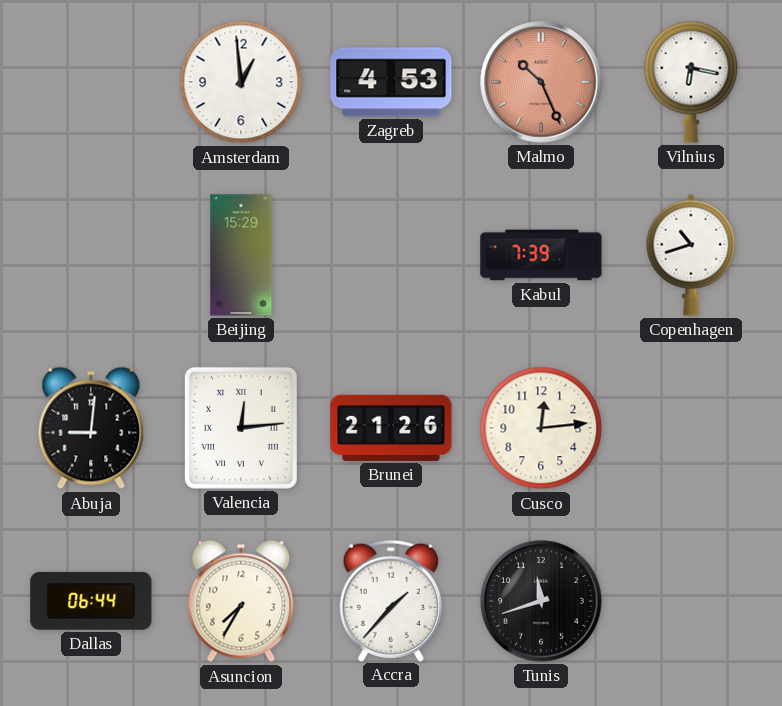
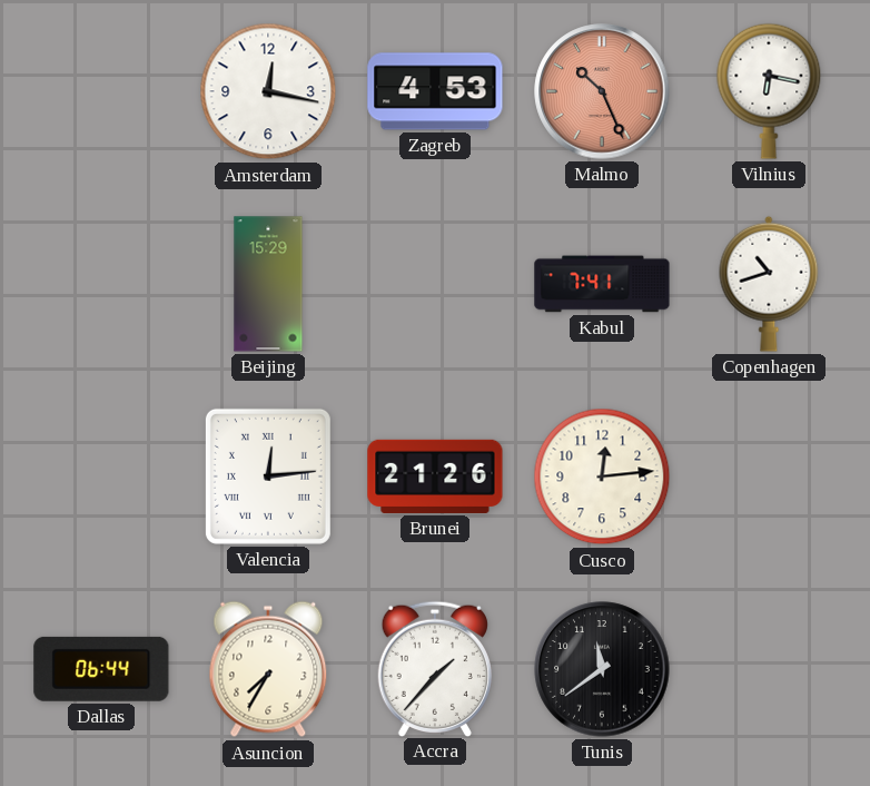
Amsterdam: 12:59 -> 12:17
Kabul: 7:39 -> 7:41
Abuja: 9:01 -> none
Tunis: 11:42 -> 11:39
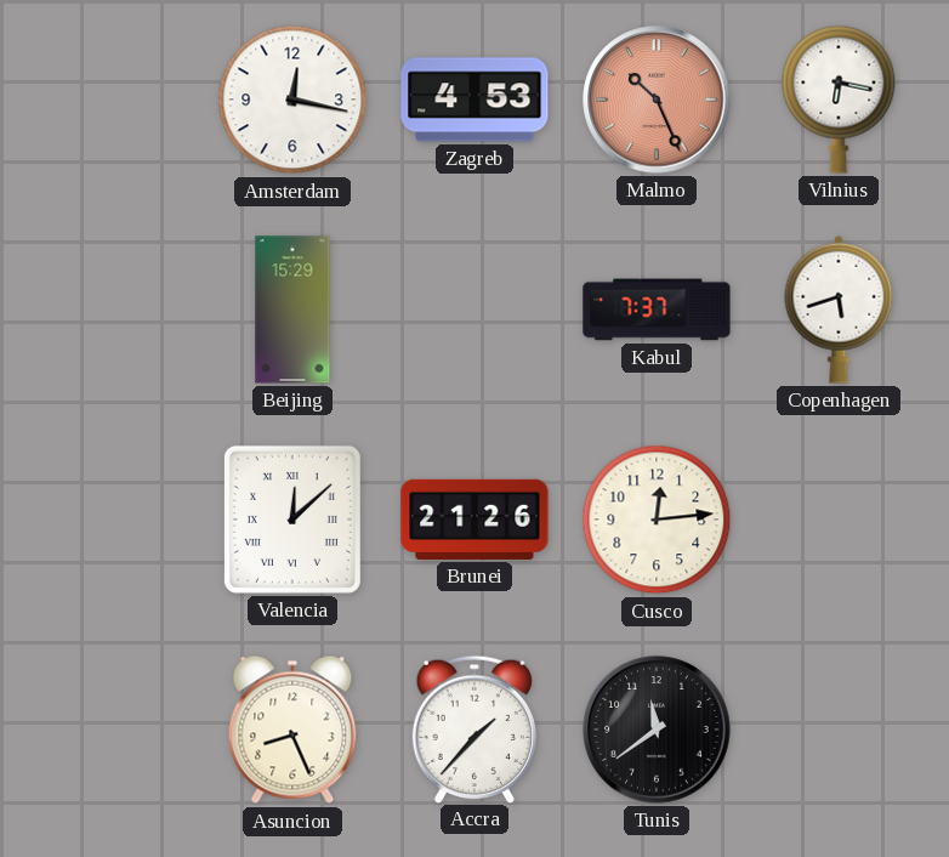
Kabul: 7:41 -> 7:37
Copenhagen: 10:42 -> 5:42
Valencia: 12:14 -> 12:08
Dallas: 06:44 -> none
Asuncion: 7:35 -> 8:26
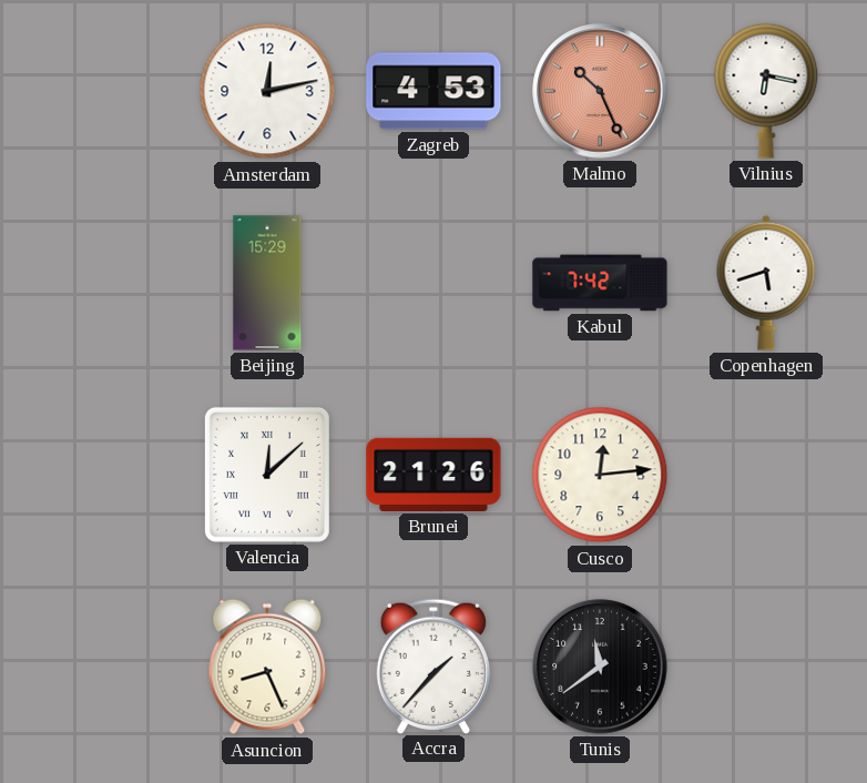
Amsterdam: 12:17 -> 12:13
Kabul: 7:37 -> 7:42
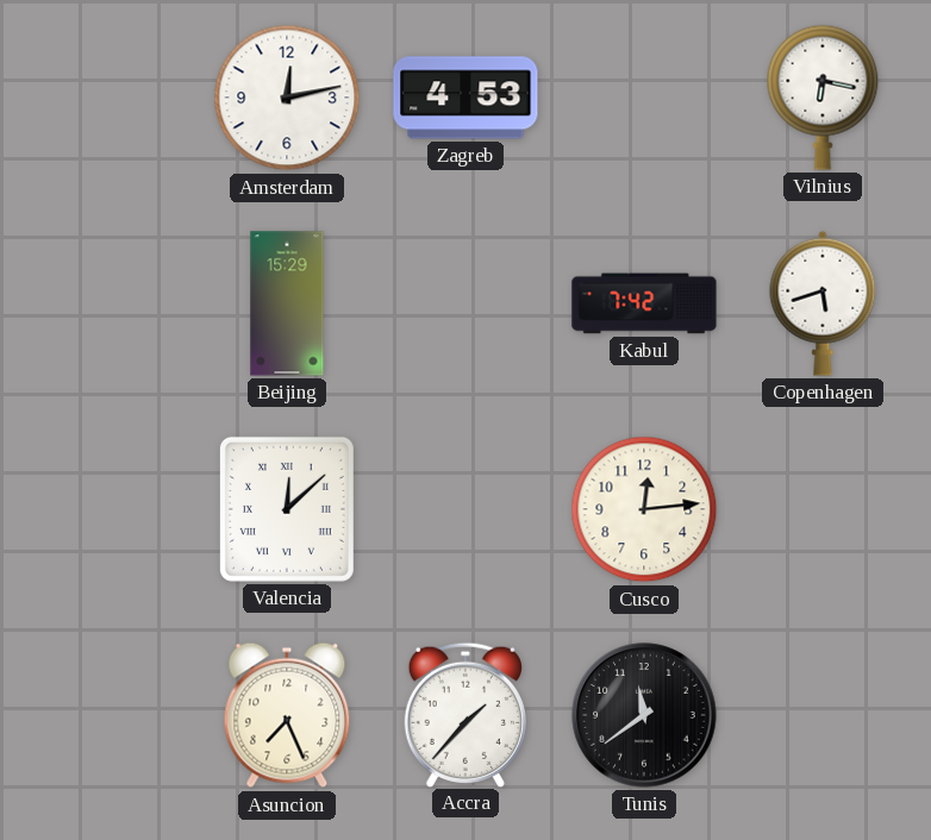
Malmo: 10:26 -> none
Brunei: 21:26 -> none
Asuncion: 8:26 -> 7:26
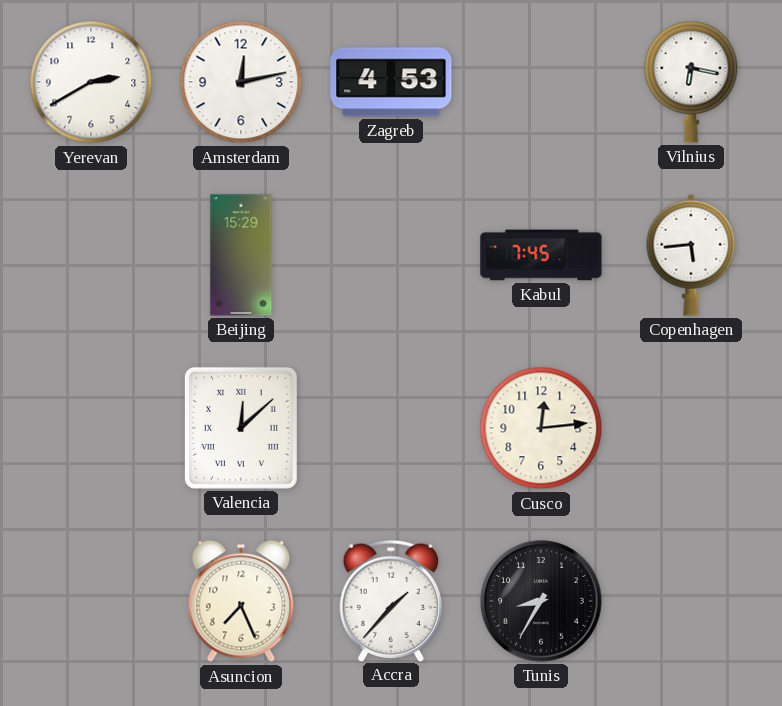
Yerevan: none -> 2:40
Kabul: 7:42 -> 7:45
Copenhagen: 5:42 -> 5:44
Tunis: 11:39 -> 8:35
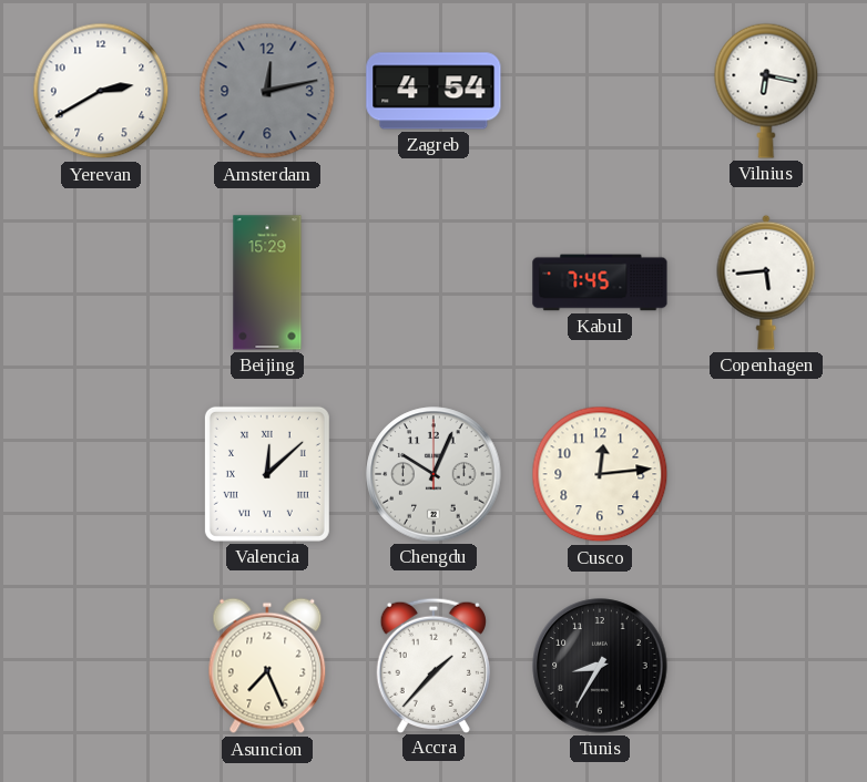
Amsterdam dial: white -> grey
Zagreb: 4:53 -> 4:54
Chengdu: none -> 10:04
